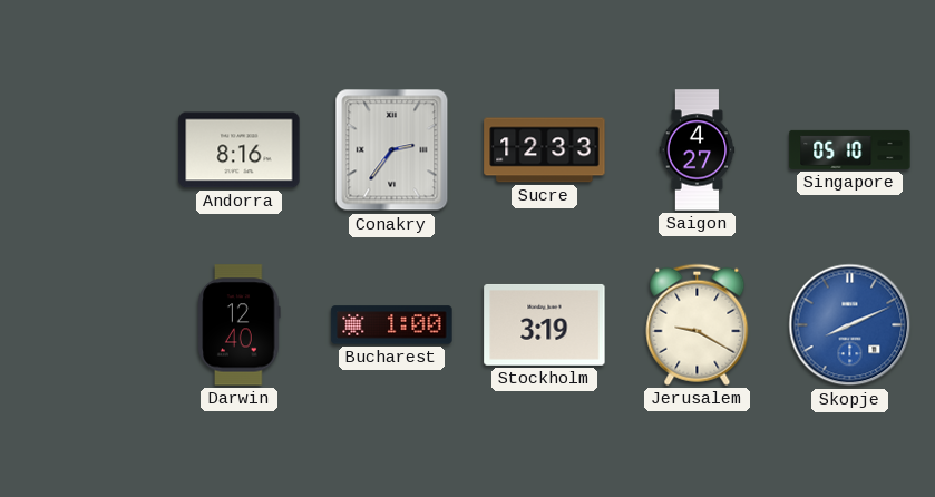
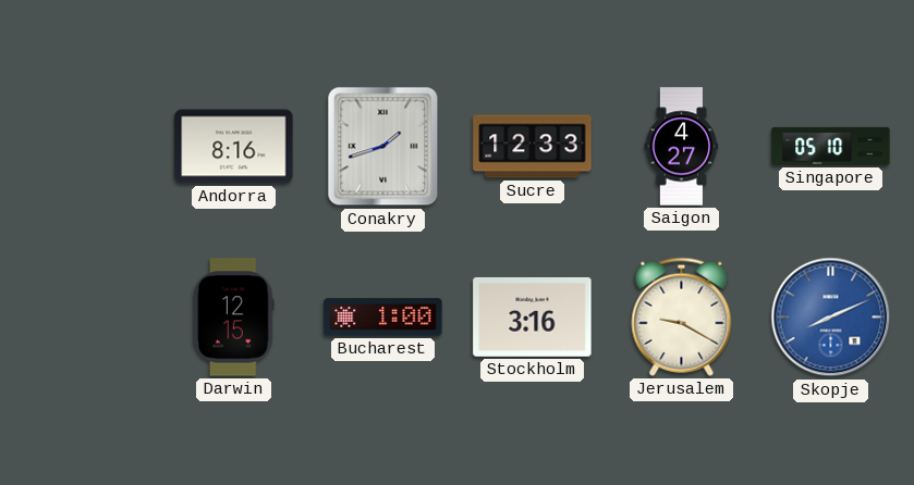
Conakry: 2:36 -> 1:42
Darwin: 12:40 -> 12:15
Stockholm: 3:19 -> 3:16
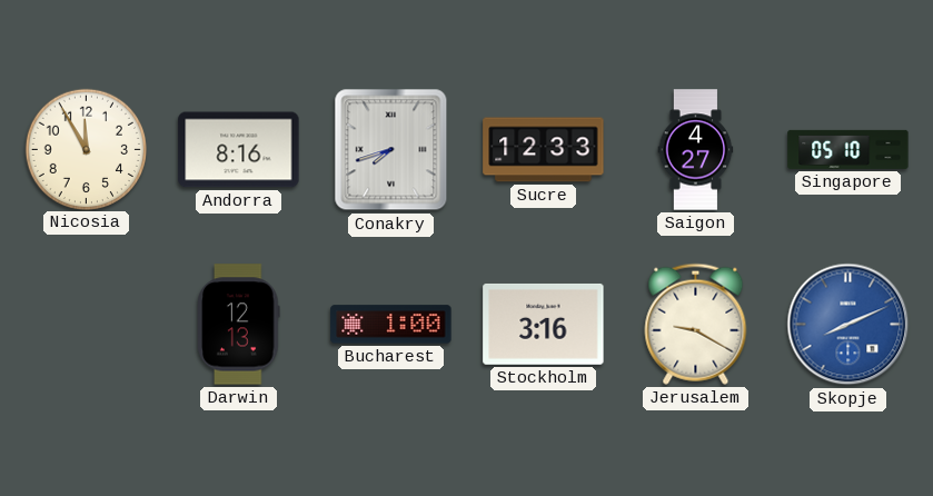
Nicosia: none -> 11:55
Conakry: 1:42 -> 7:42
Darwin: 12:15 -> 12:13
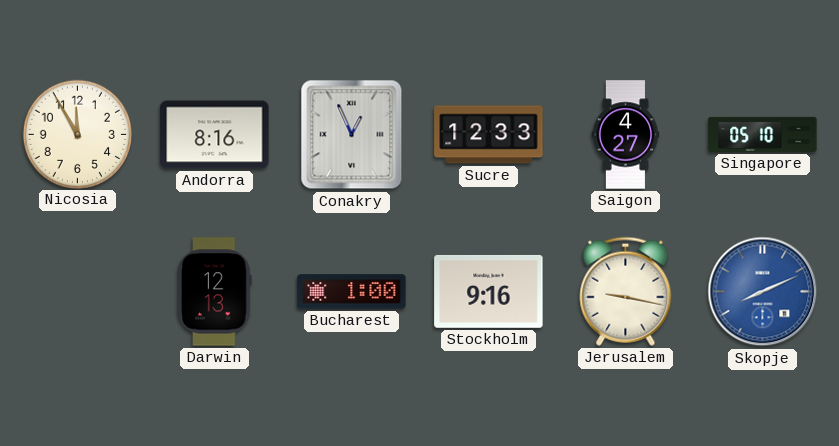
Conakry: 7:42 -> 12:56
Stockholm: 3:16 -> 9:16
Jerusalem: 9:20 -> 9:17
